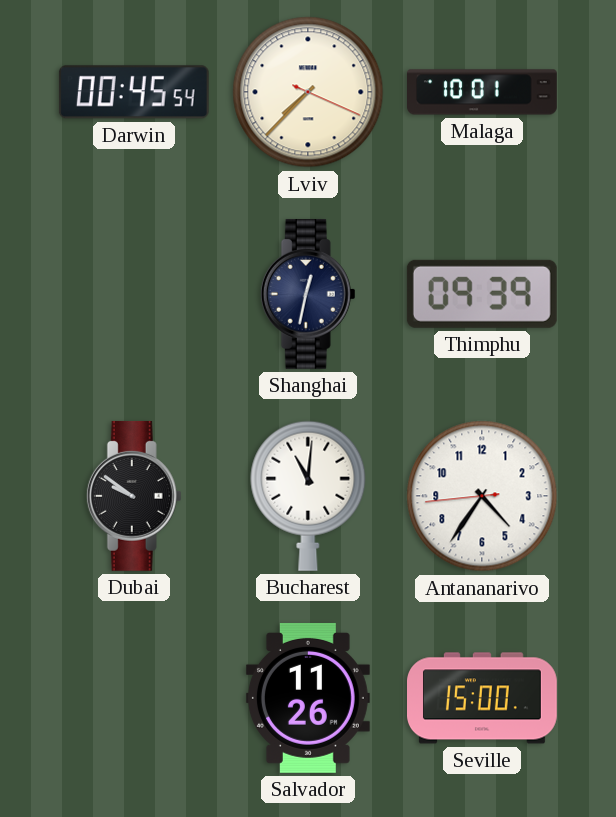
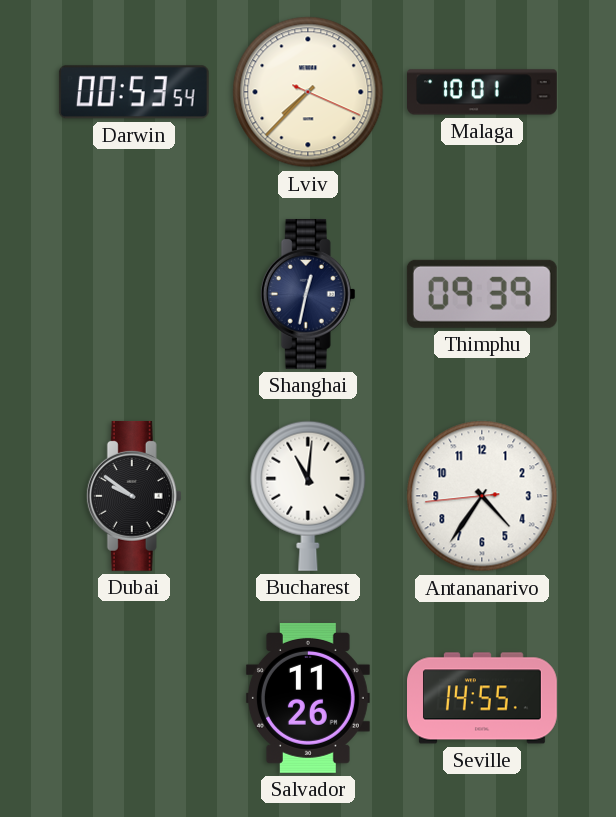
Darwin: 00:45 -> 00:53
Seville: 15:00 -> 14:55
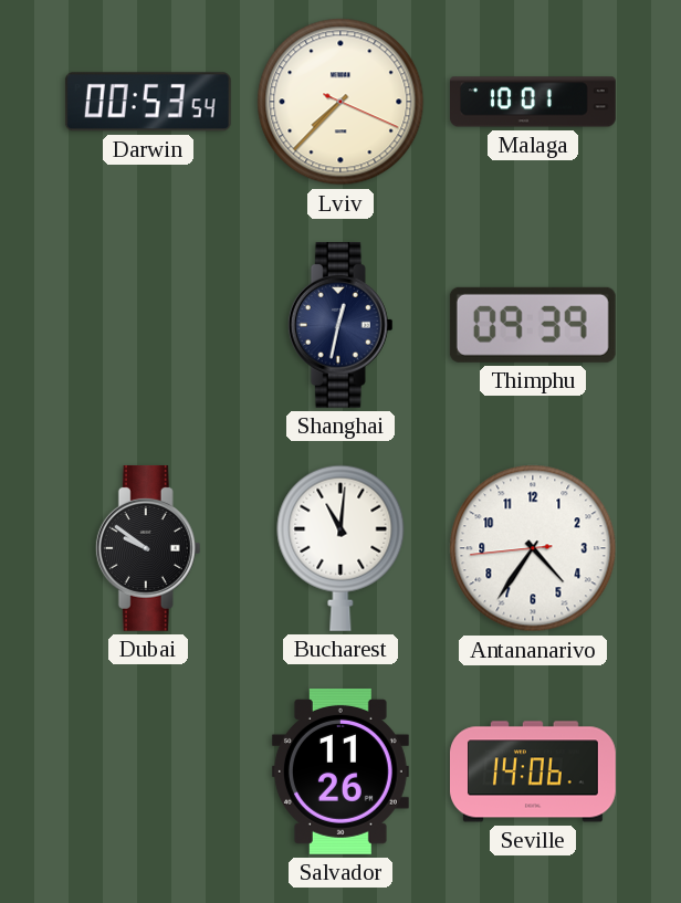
Seville: 14:55 -> 14:06
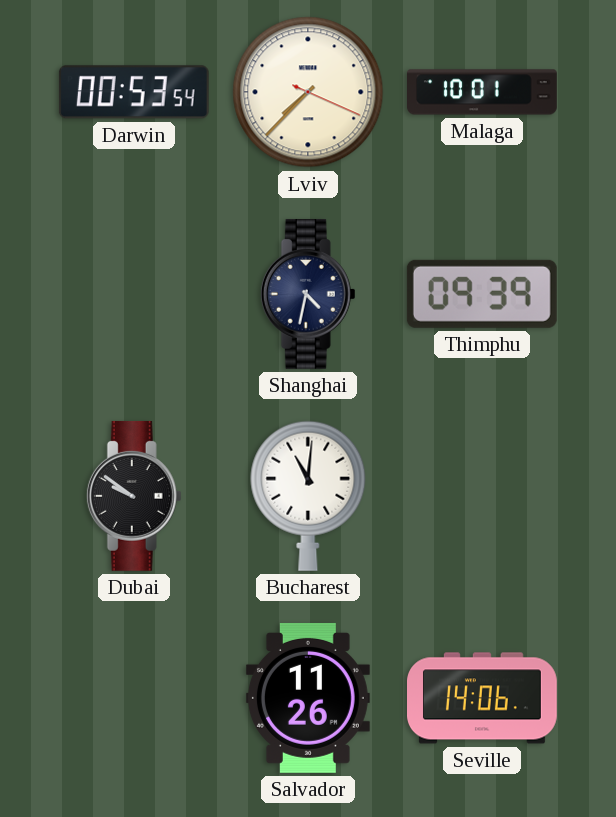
Shanghai: 12:32 -> 4:32
Antananarivo: 4:35 -> none
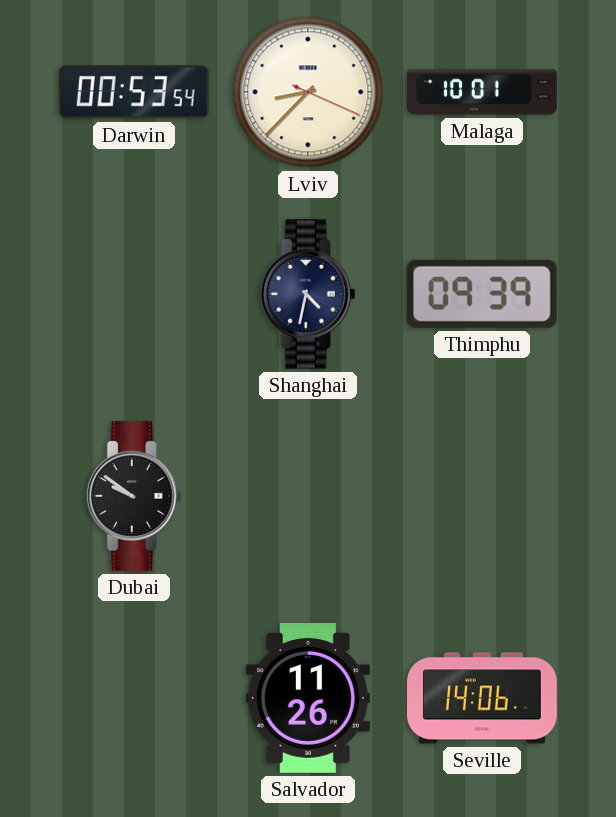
Lviv: 7:37 -> 8:37
Bucharest: 11:01 -> none
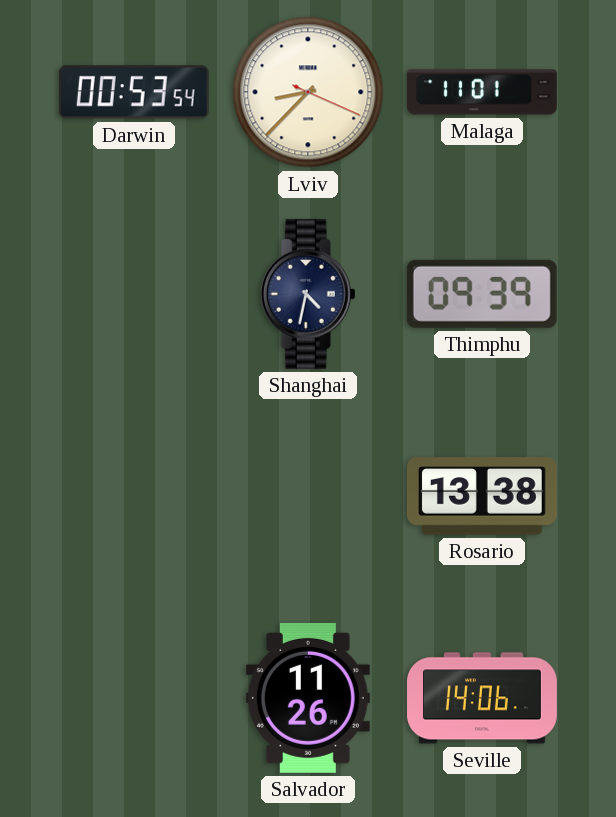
Malaga: 10:01 -> 11:01
Dubai: 9:51 -> none
Rosario: none -> 13:38
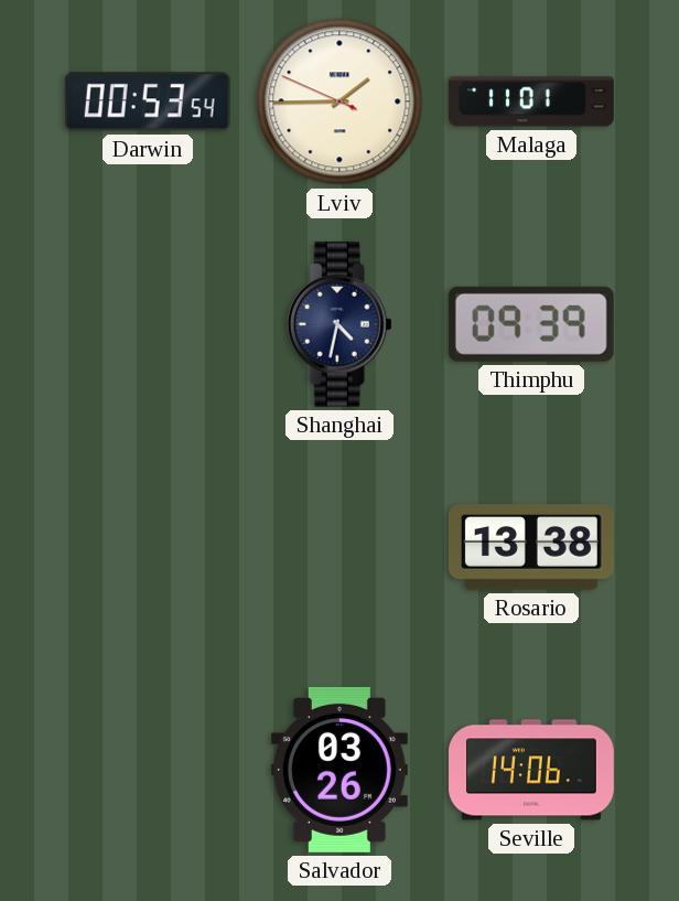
Lviv: 8:37 -> 1:44
Salvador: 11:26 -> 03:26
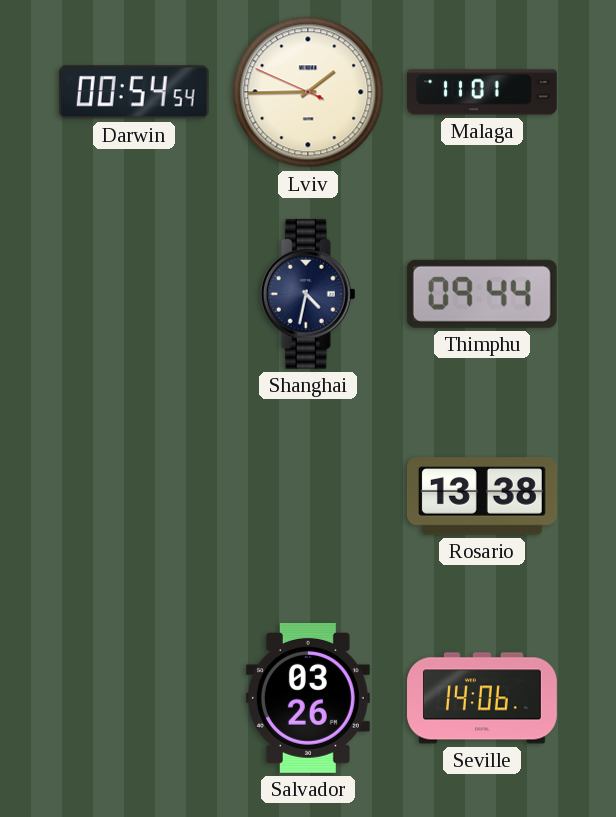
Darwin: 00:53 -> 00:54
Thimphu: 09:39 -> 09:44
